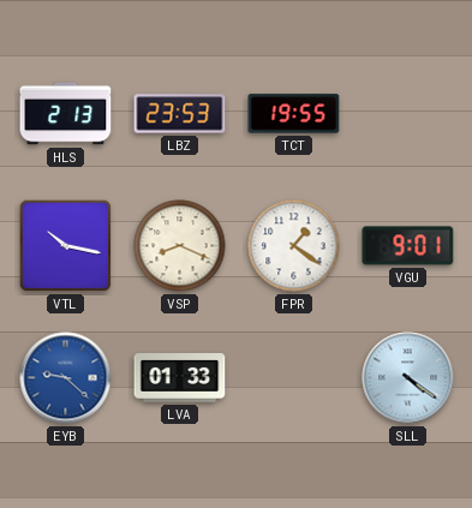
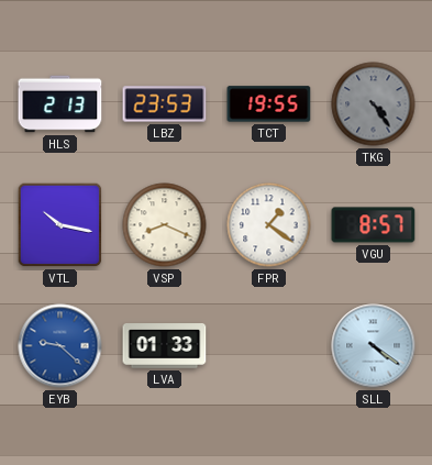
TKG: none -> 4:24
VGU: 9:01 -> 8:57
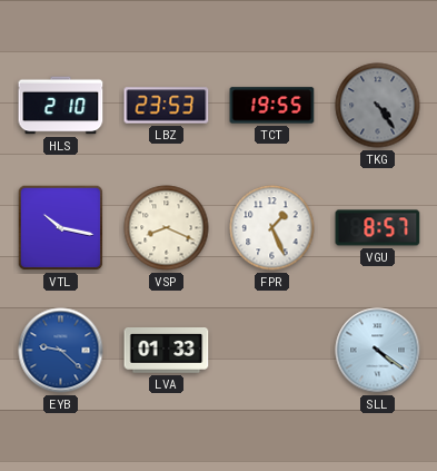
HLS: 2:13 -> 2:10
FPR: 1:21 -> 1:26
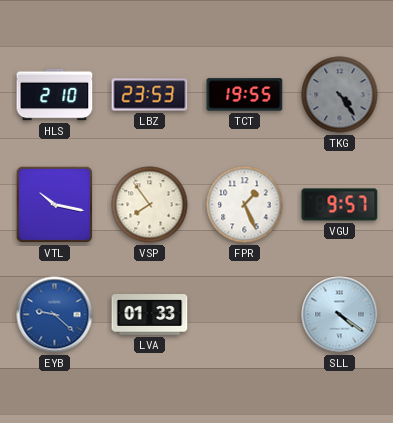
VSP: 8:19 -> 7:54
VGU: 8:57 -> 9:57
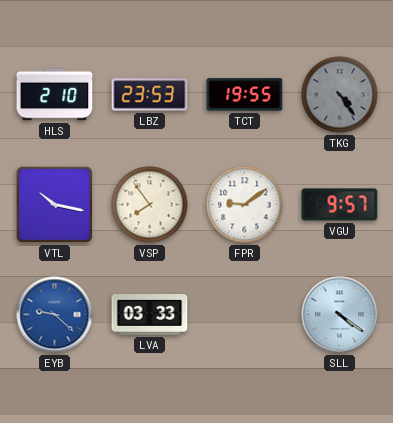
FPR: 1:26 -> 9:09
LVA: 01:33 -> 03:33
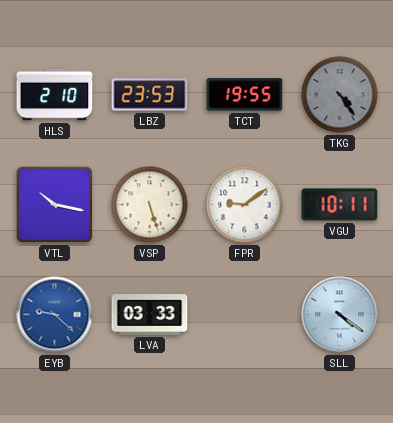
VSP: 7:54 -> 5:27
VGU: 9:57 -> 10:11
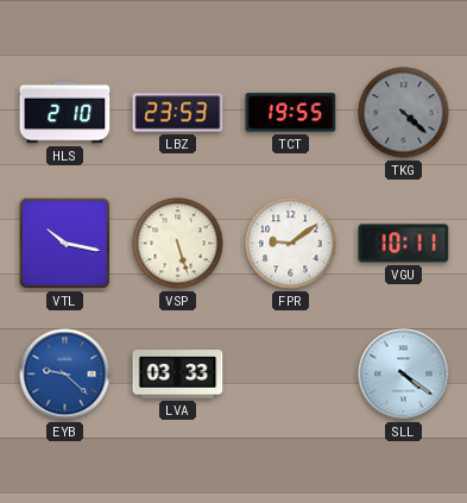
TKG: 4:24 -> 4:22
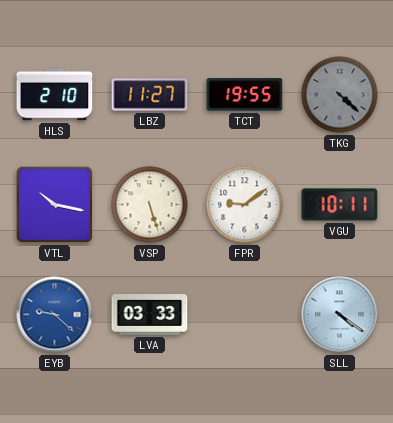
LBZ: 23:53 -> 11:27
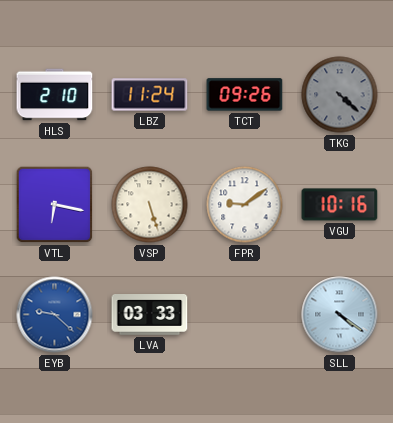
LBZ: 11:27 -> 11:24
TCT: 19:55 -> 09:26
VTL: 10:17 -> 6:17
VGU: 10:11 -> 10:16
